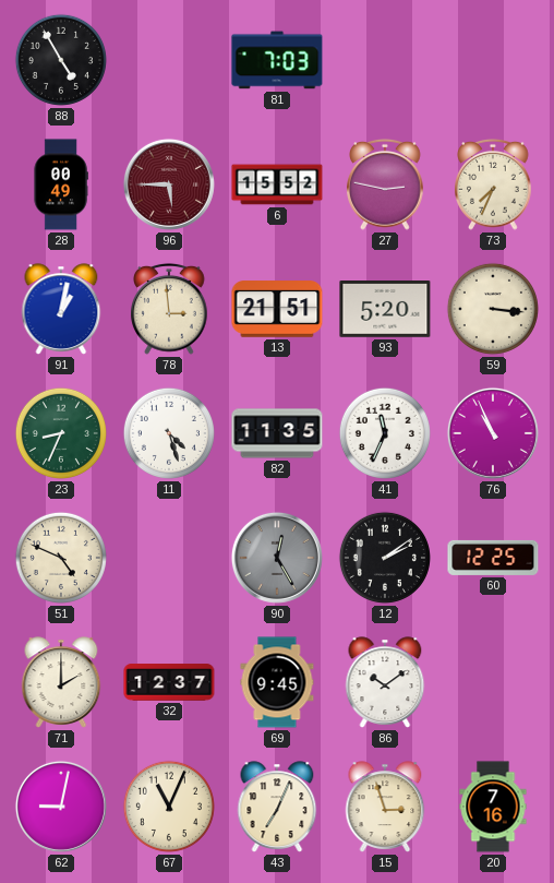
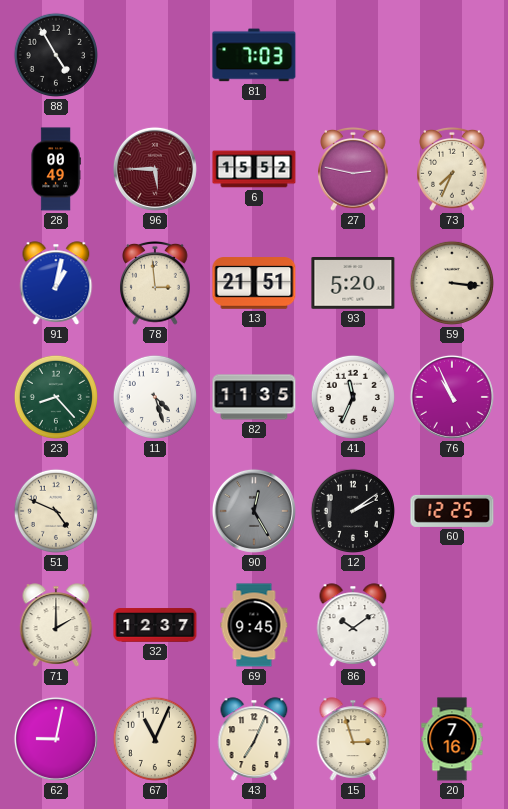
23: 8:34 -> 8:23
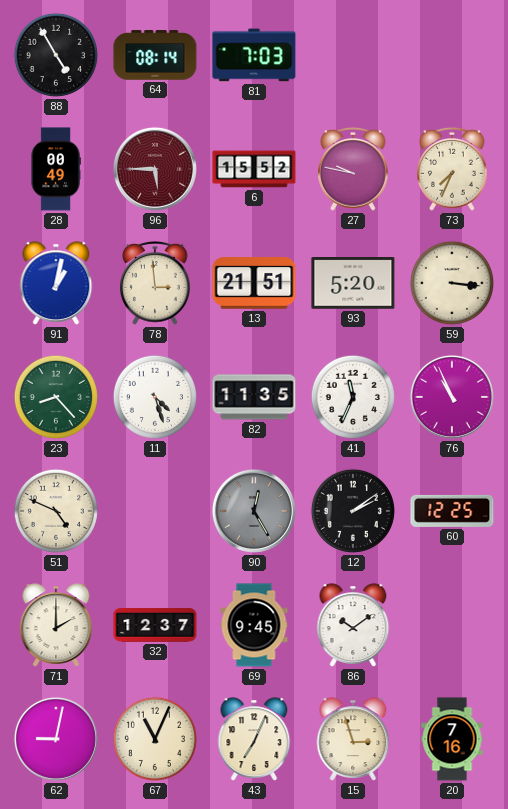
64: none -> 08:14
27: 2:47 -> 9:47
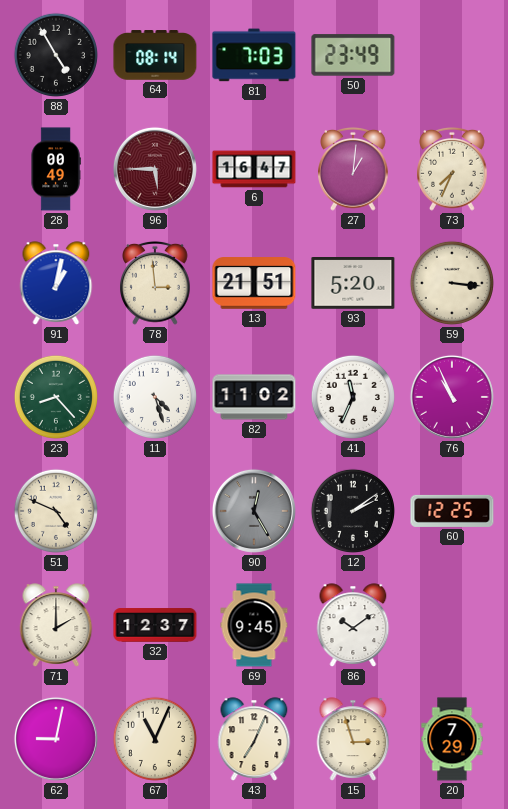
50: none -> 23:49
6: 15:52 -> 16:47
27: 9:47 -> 1:01
82: 11:35 -> 11:02
20: 7:16 -> 7:29
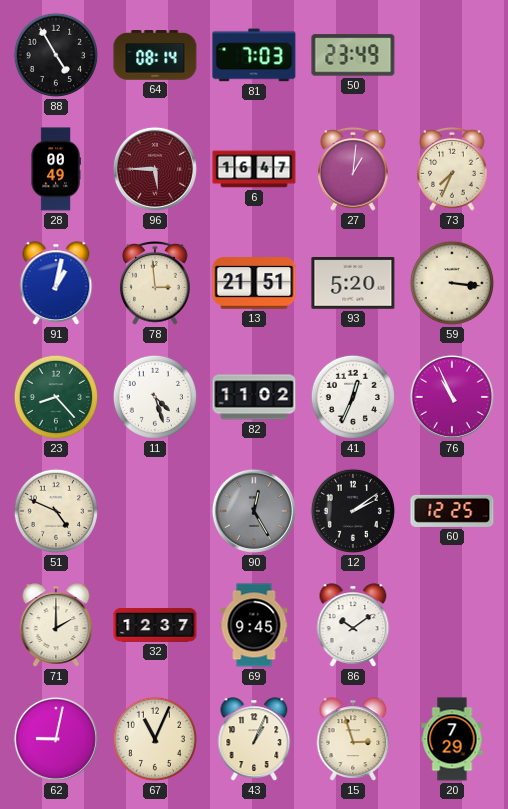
41: 11:34 -> 12:34
43: 7:04 -> 1:04
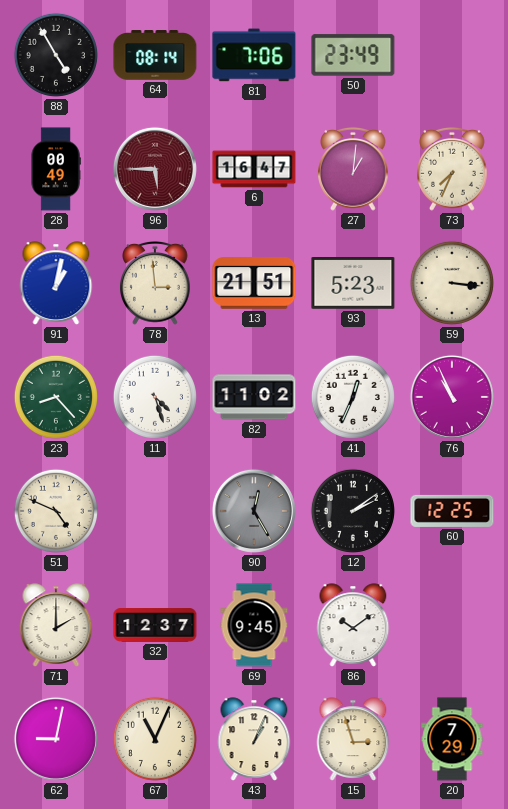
81: 7:03 -> 7:06
93: 5:20 -> 5:23
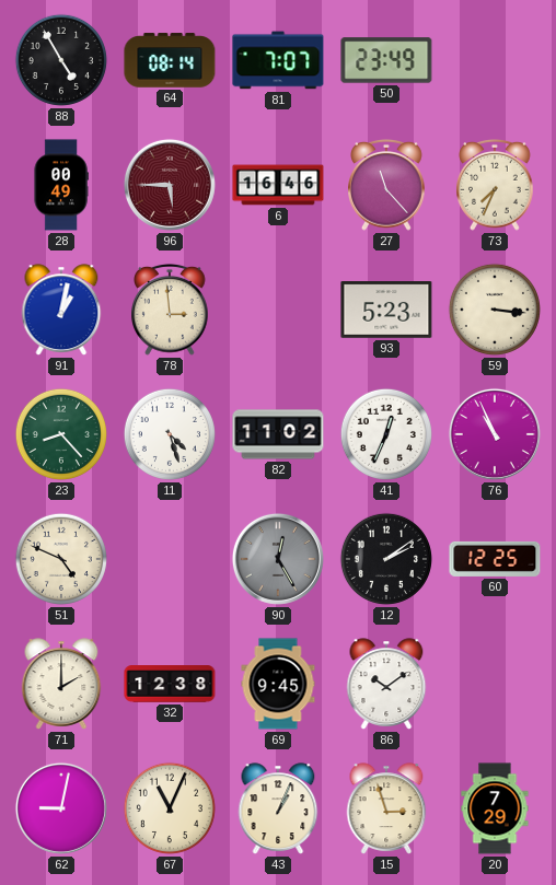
81: 7:06 -> 7:07
6: 16:47 -> 16:46
27: 1:01 -> 11:23
13: 21:51 -> none
32: 12:37 -> 12:38
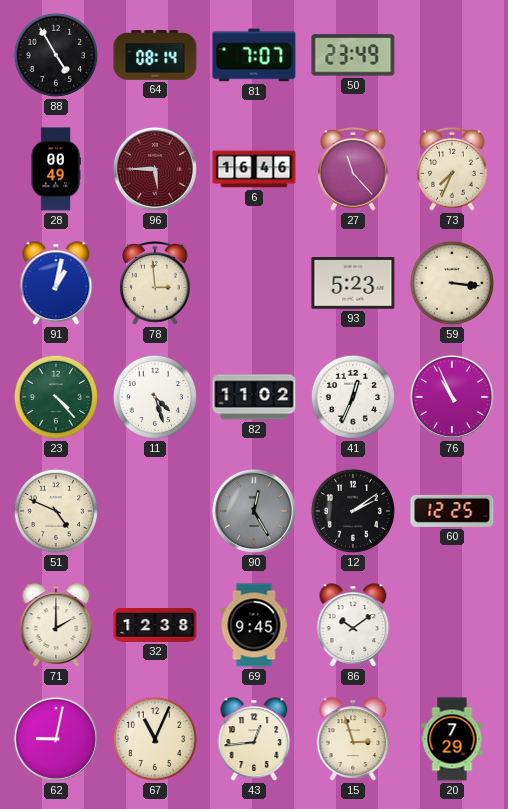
23: 8:23 -> 4:23
43: 1:04 -> 12:44
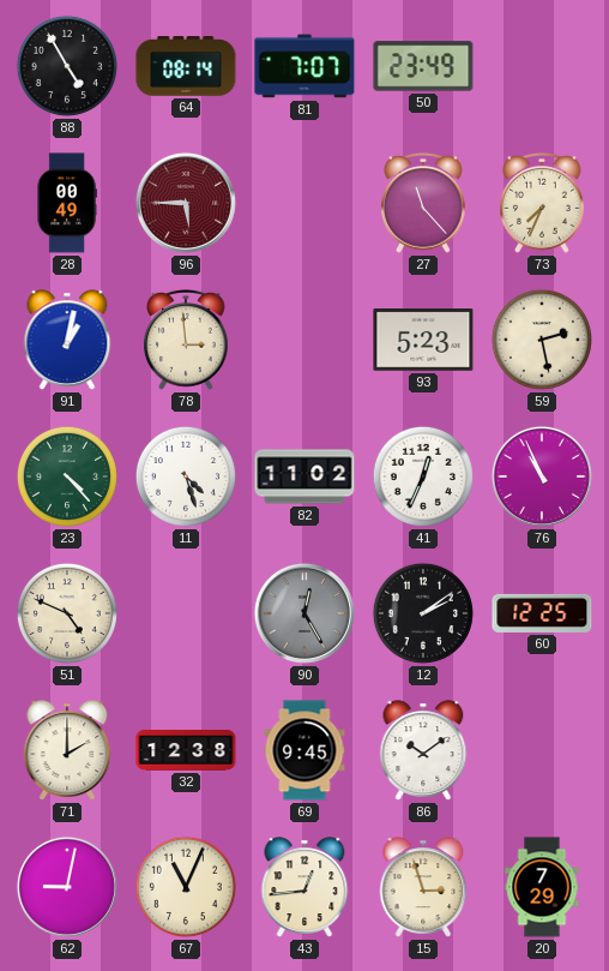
6: 16:46 -> none
59: 3:16 -> 2:28
